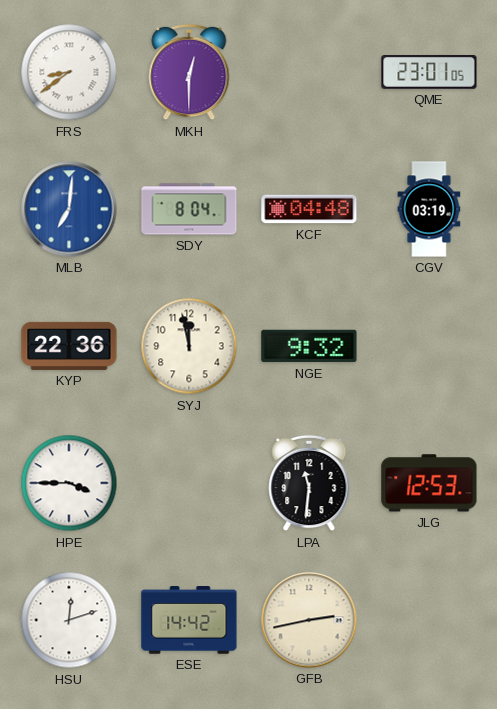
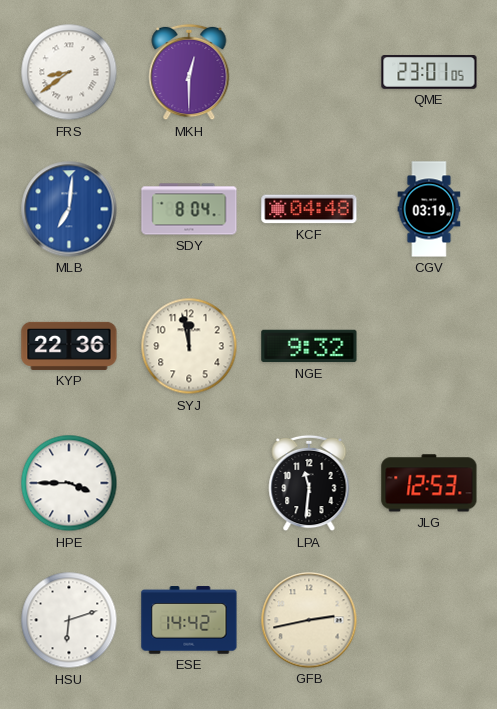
HSU: 12:12 -> 6:12
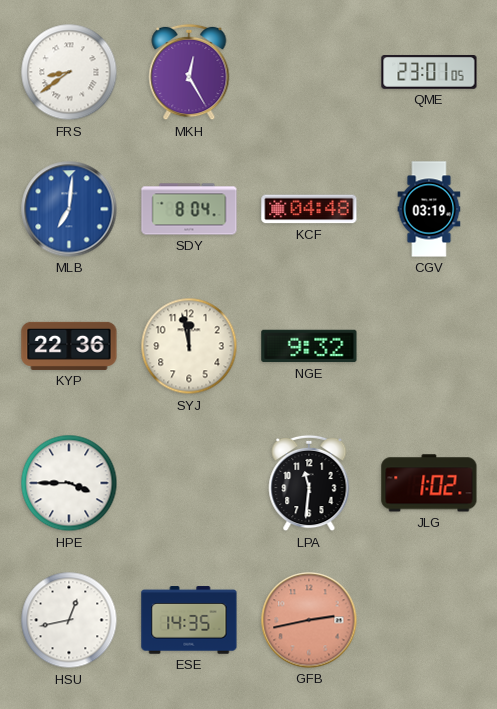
MKH: 12:30 -> 12:25
JLG: 12:53 -> 1:02
HSU: 6:12 -> 12:43
ESE: 14:42 -> 14:35
GFB dial: cream -> salmon
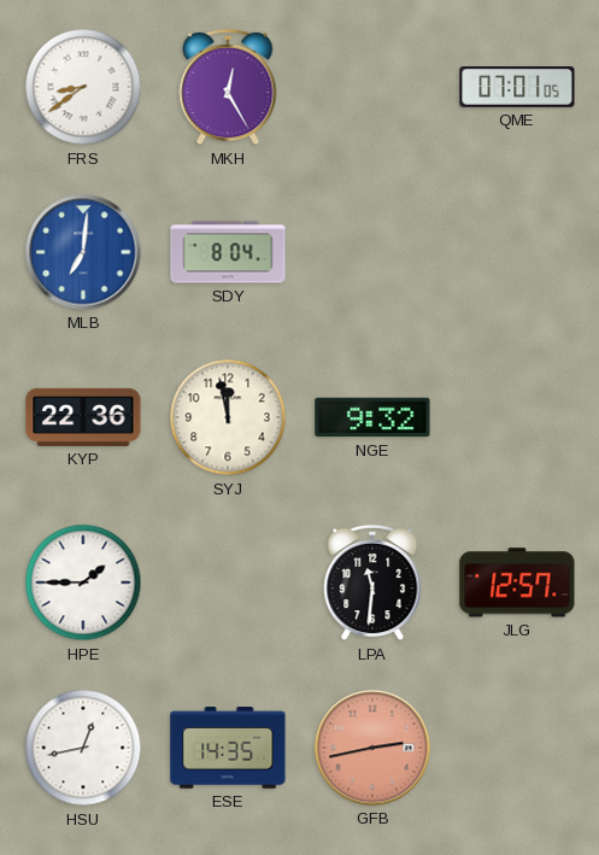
QME: 23:01 -> 07:01
KCF: 04:48 -> none
CGV: 03:19 -> none
HPE: 3:45 -> 1:45
JLG: 1:02 -> 12:57
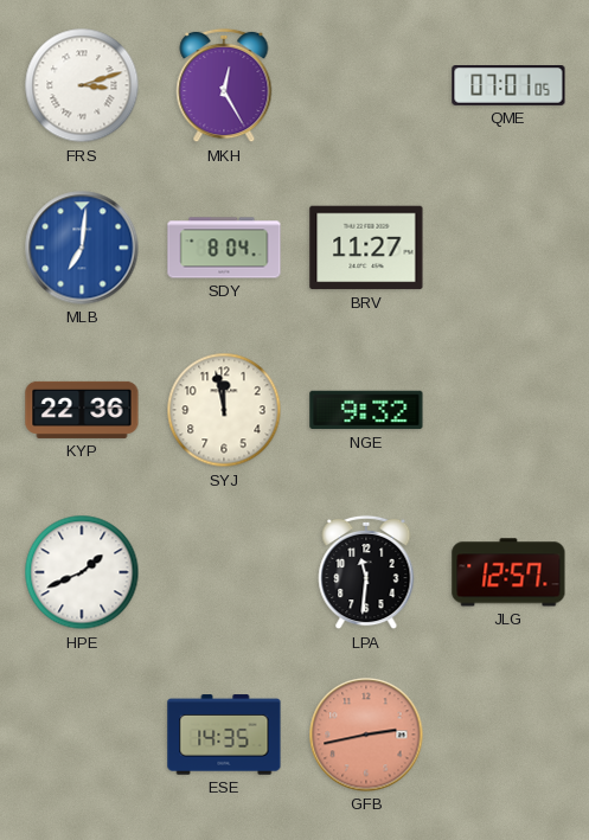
FRS: 8:39 -> 3:12
BRV: none -> 11:27
HPE: 1:45 -> 1:41
HSU: 12:43 -> none
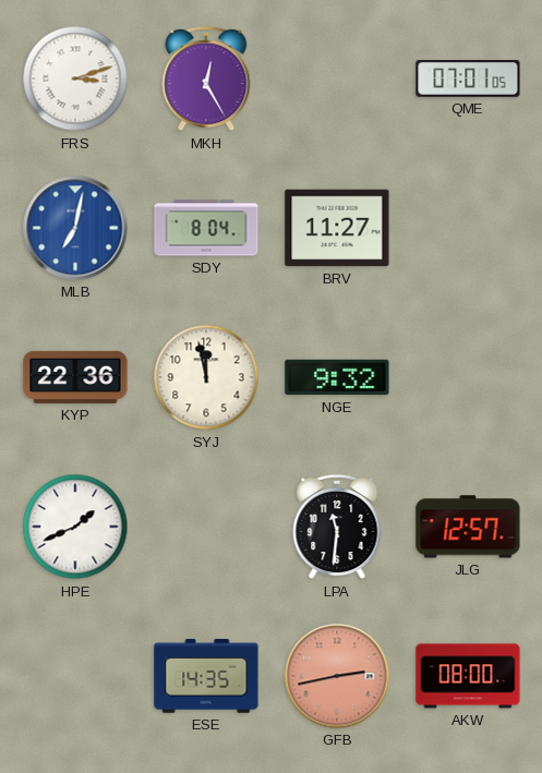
MLB: 7:01 -> 7:02
AKW: none -> 08:00
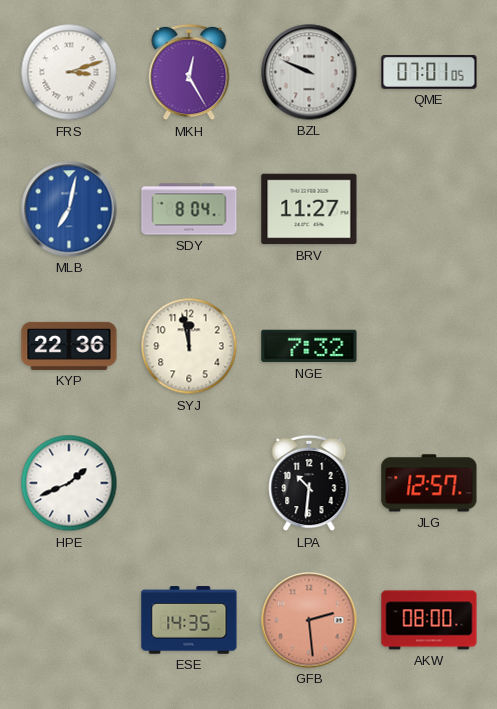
BZL: none -> 9:49
NGE: 9:32 -> 7:32
LPA: 11:31 -> 10:31
GFB: 2:43 -> 2:29
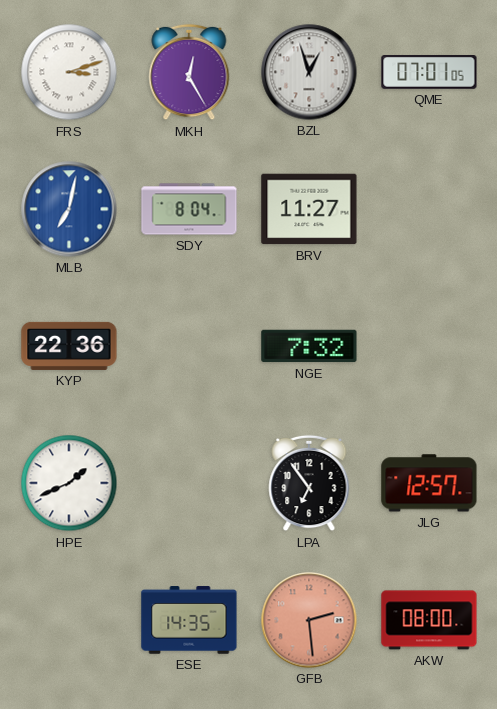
BZL: 9:49 -> 12:57
SYJ: 11:58 -> none
LPA: 10:31 -> 6:54
